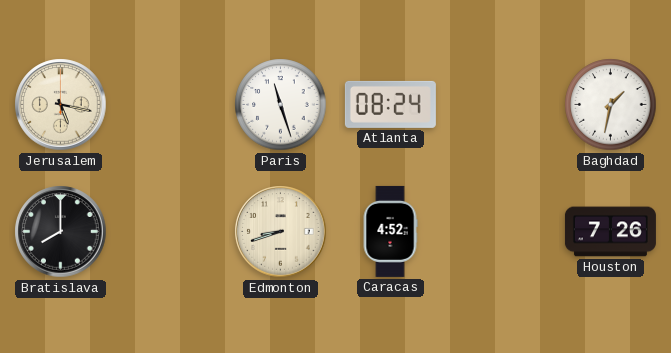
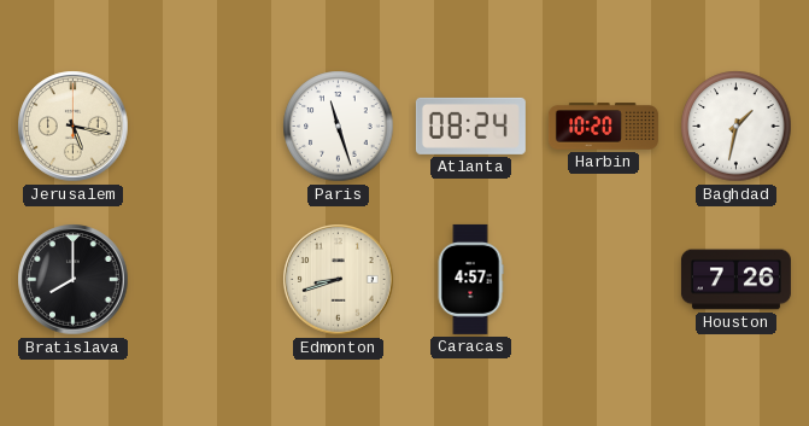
Harbin: none -> 10:20
Caracas: 4:52 -> 4:57
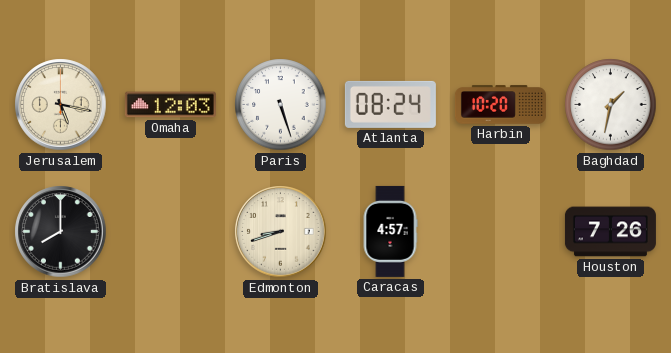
Omaha: none -> 12:03
Paris: 11:27 -> 5:27
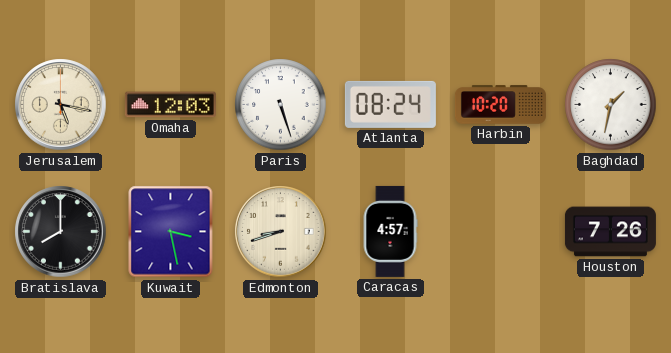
Kuwait: none -> 3:28
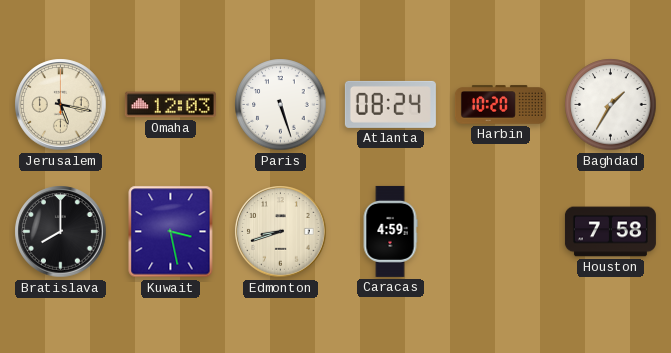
Baghdad: 1:32 -> 1:35
Caracas: 4:57 -> 4:59
Houston: 7:26 -> 7:58
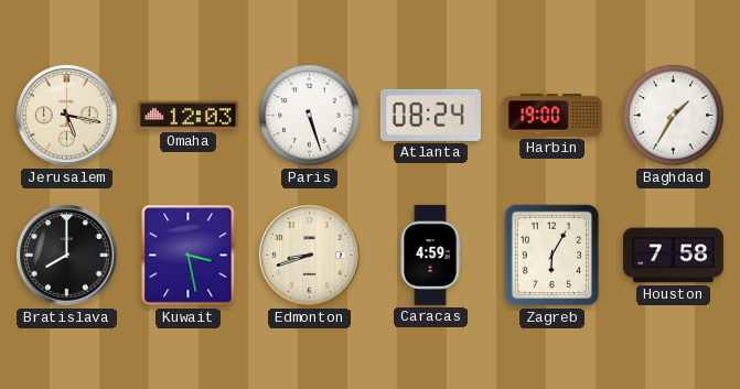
Harbin: 10:20 -> 19:00
Zagreb: none -> 6:05
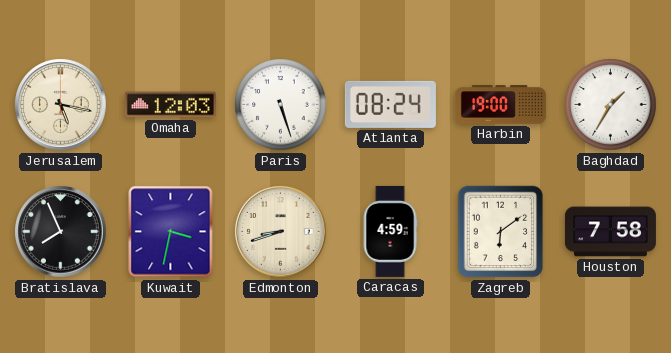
Bratislava: 8:00 -> 7:56
Kuwait: 3:28 -> 3:32
Zagreb: 6:05 -> 6:09
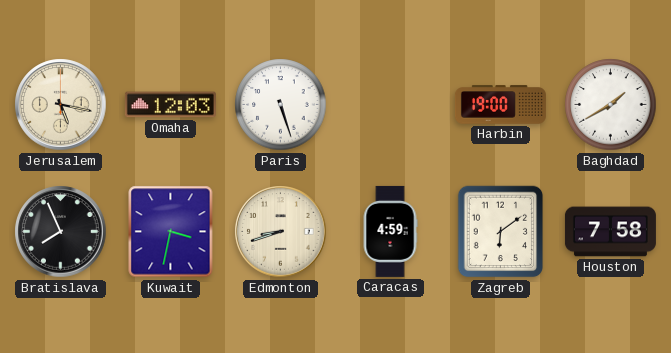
Atlanta: 08:24 -> none
Baghdad: 1:35 -> 1:40
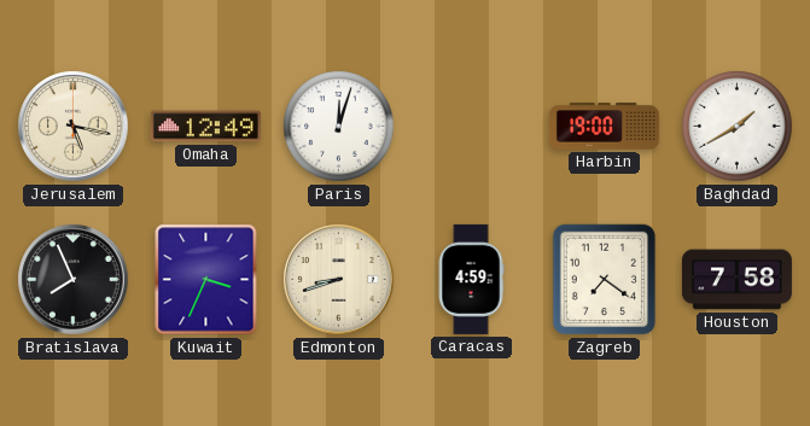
Omaha: 12:03 -> 12:49
Paris: 5:27 -> 12:03
Kuwait: 3:32 -> 3:34
Zagreb: 6:09 -> 7:21
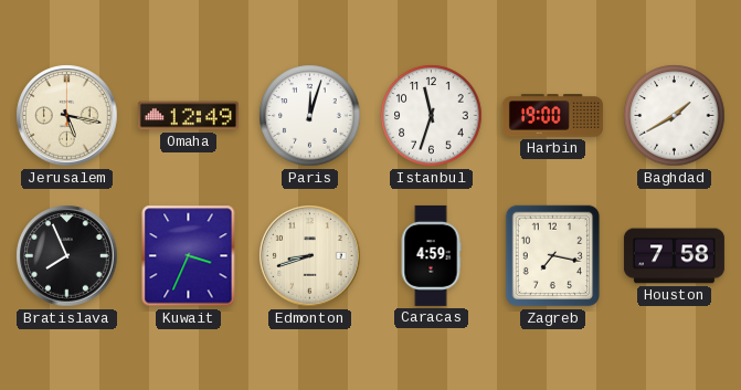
Istanbul: none -> 11:33
Zagreb: 7:21 -> 7:17
